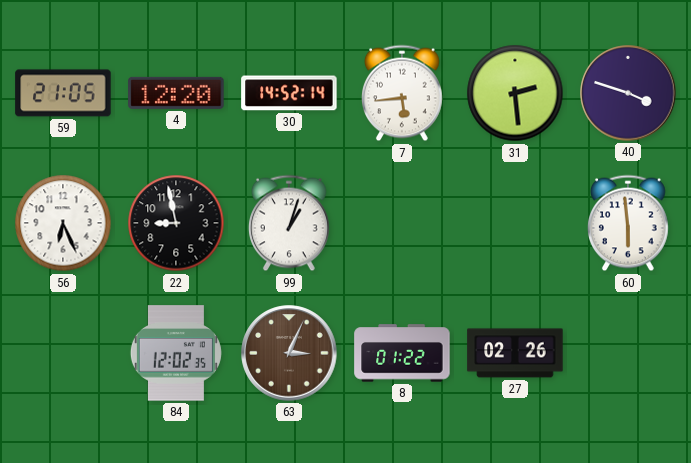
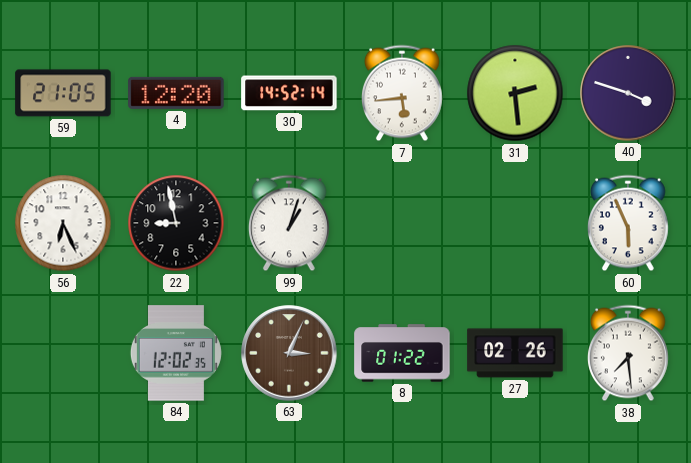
60: 5:59 -> 5:56
38: none -> 7:29
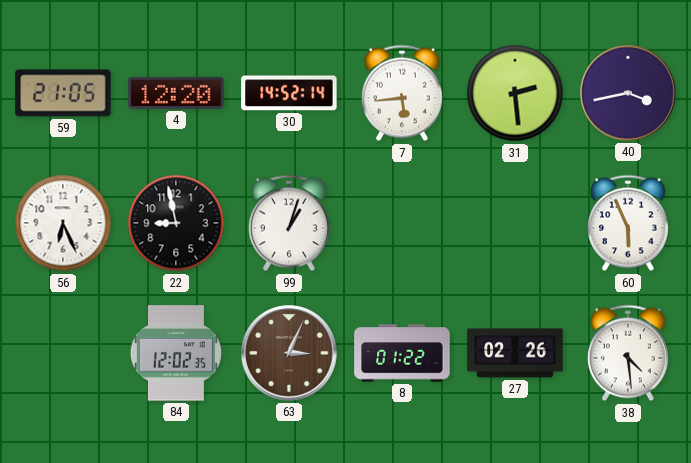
40: 3:48 -> 3:43
38: 7:29 -> 4:29
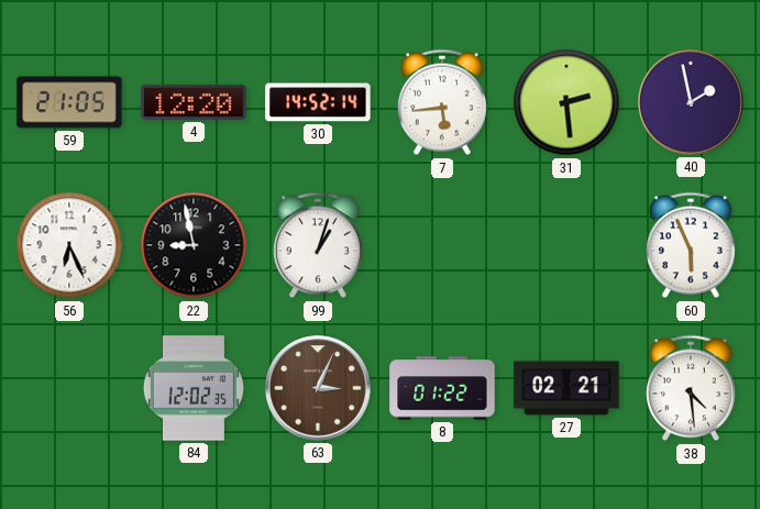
40: 3:43 -> 1:58
27: 02:26 -> 02:21
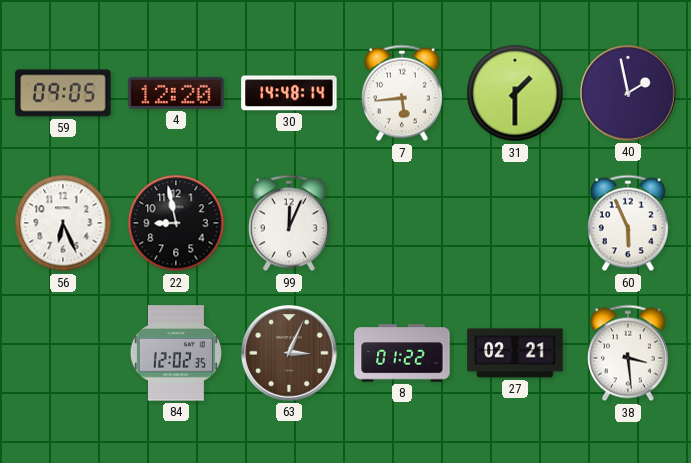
59: 21:05 -> 09:05
30: 14:52 -> 14:48
31: 2:29 -> 1:30
99: 1:03 -> 12:04
38: 4:29 -> 3:29
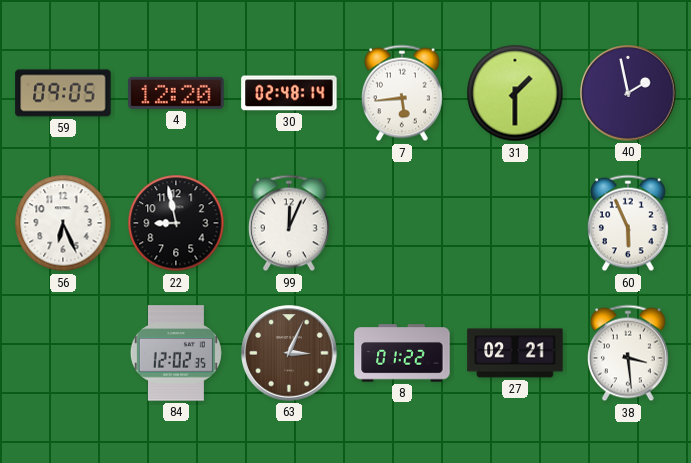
30: 14:48 -> 02:48
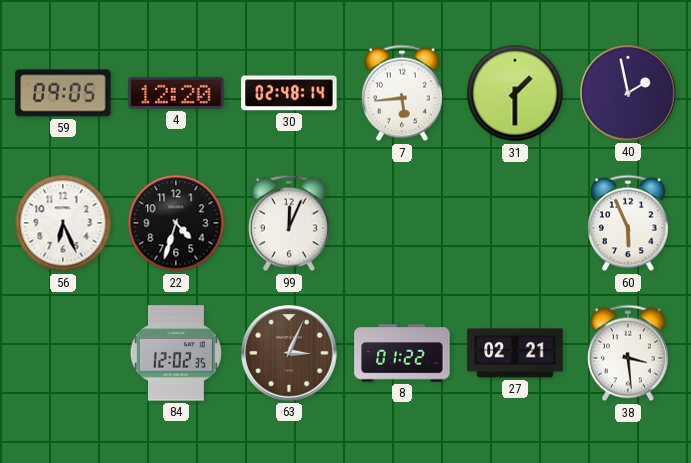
22: 8:58 -> 4:33
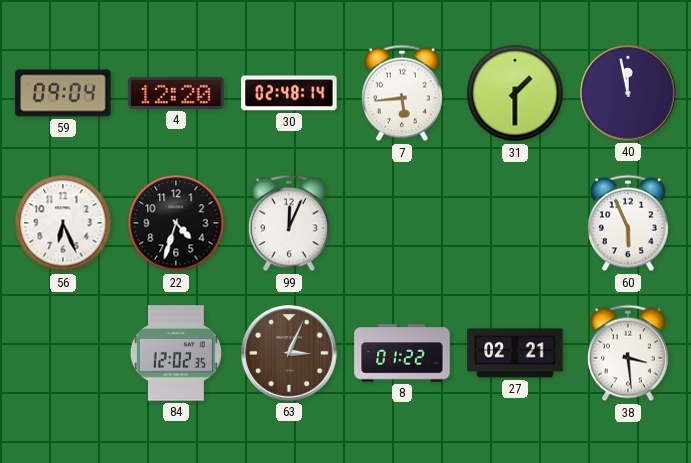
59: 09:05 -> 09:04
40: 1:58 -> 11:58
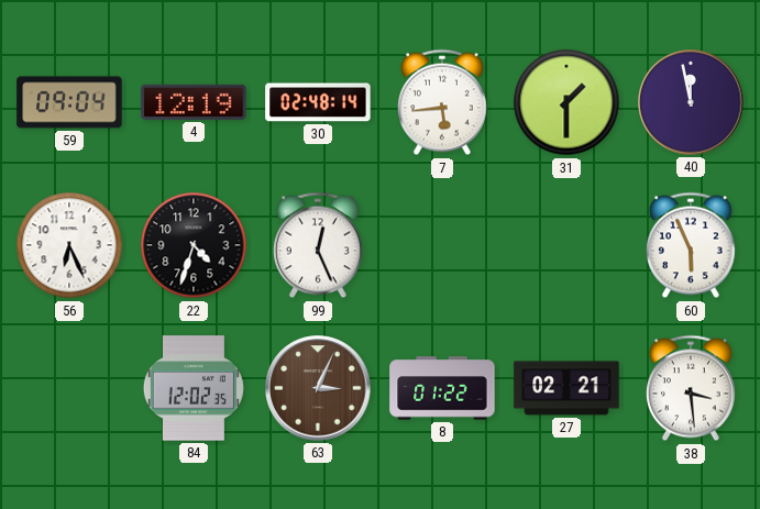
4: 12:20 -> 12:19
99: 12:04 -> 12:26
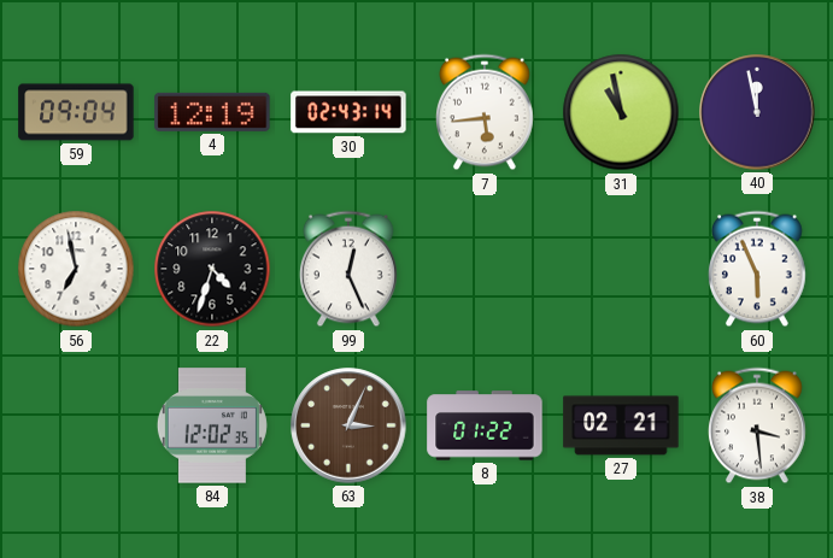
30: 02:48 -> 02:43
31: 1:30 -> 10:58
56: 6:26 -> 6:58
